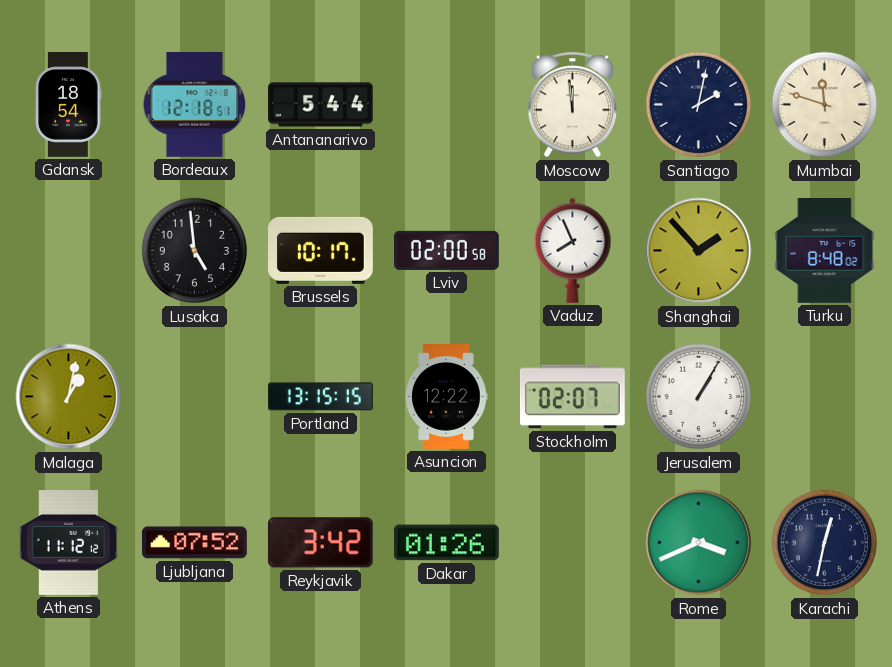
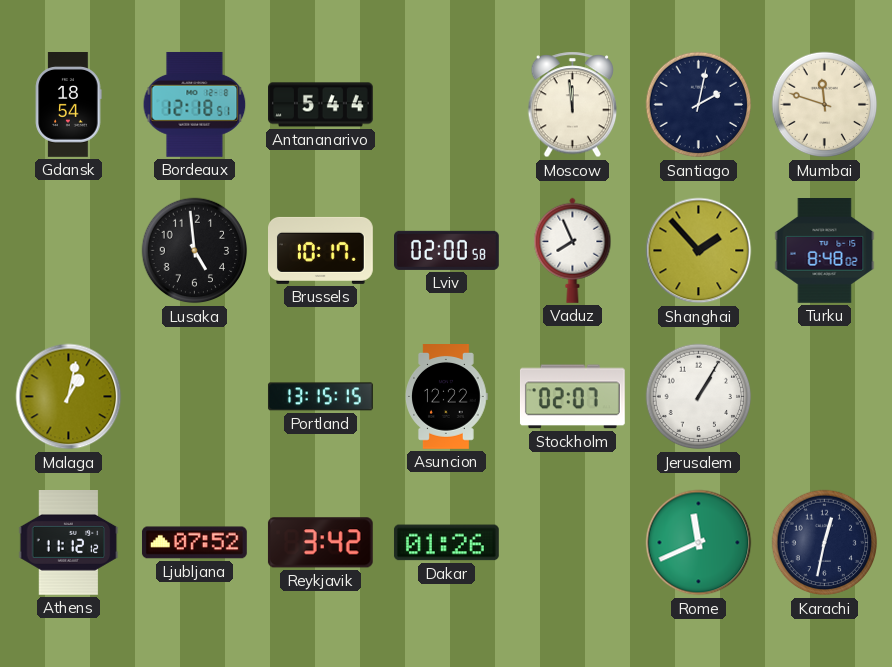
Rome: 3:41 -> 11:41
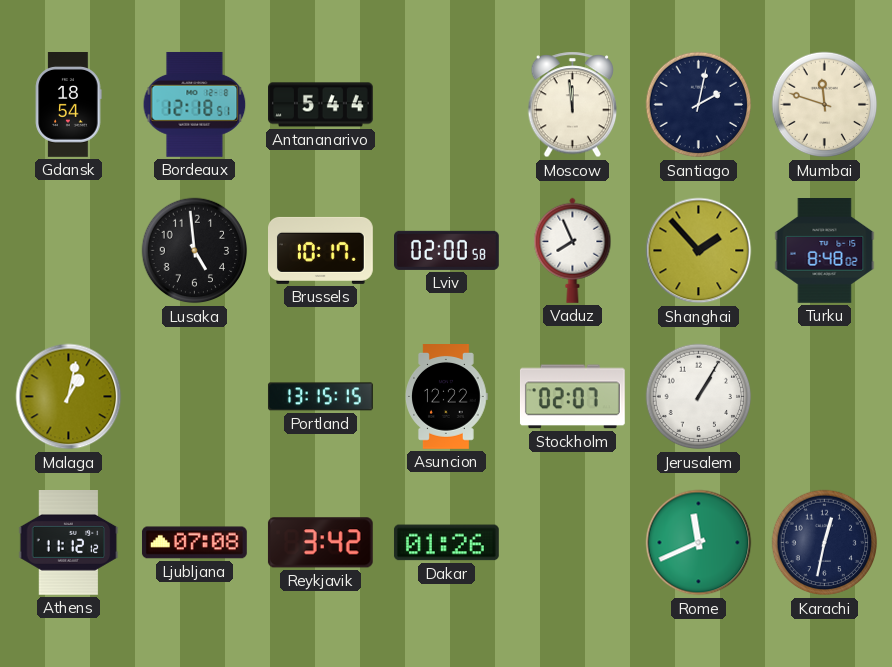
Ljubljana: 07:52 -> 07:08
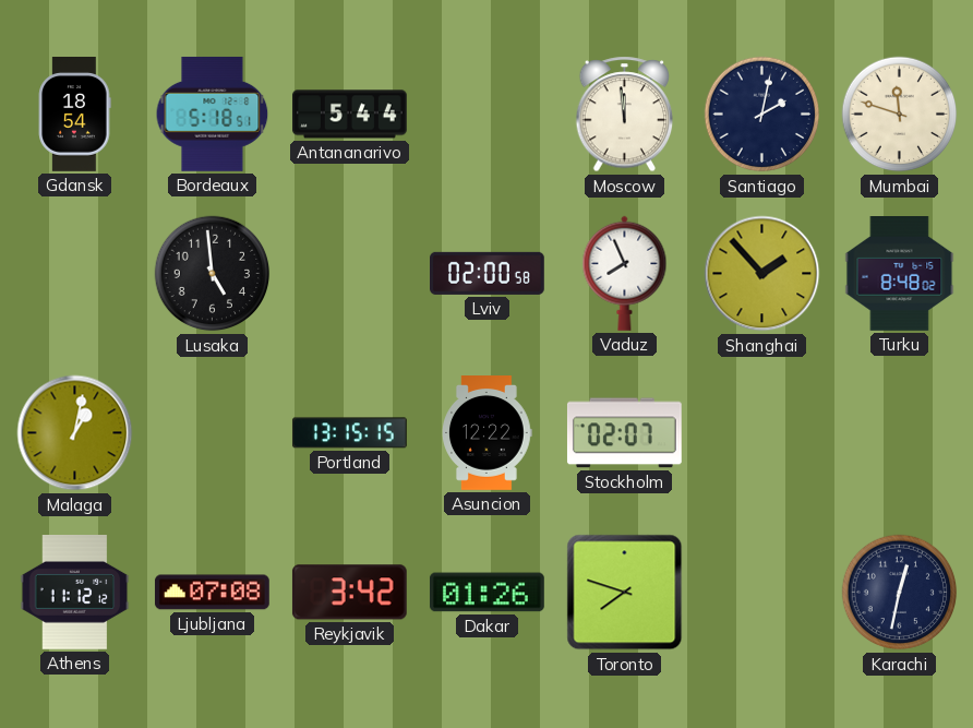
Bordeaux: 12:18 -> 5:18
Brussels: 10:17 -> none
Jerusalem: 1:05 -> none
Toronto: none -> 7:48
Rome: 11:41 -> none
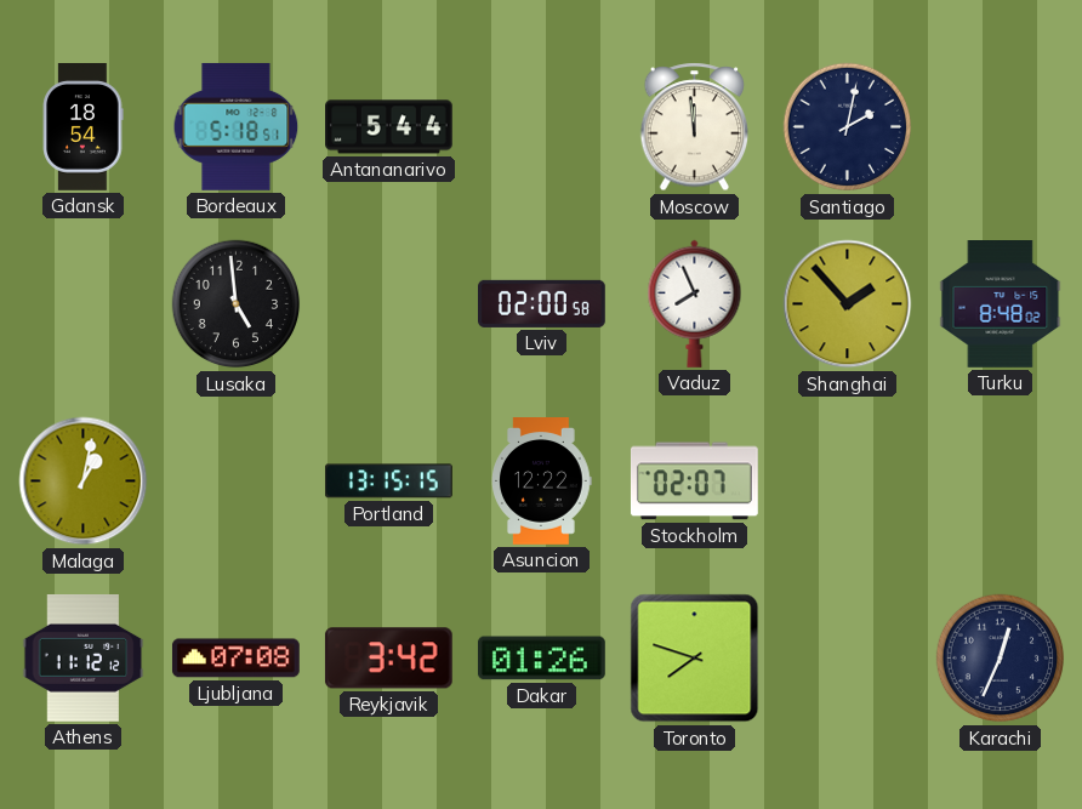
Mumbai: 11:48 -> none
Karachi: 12:32 -> 12:34
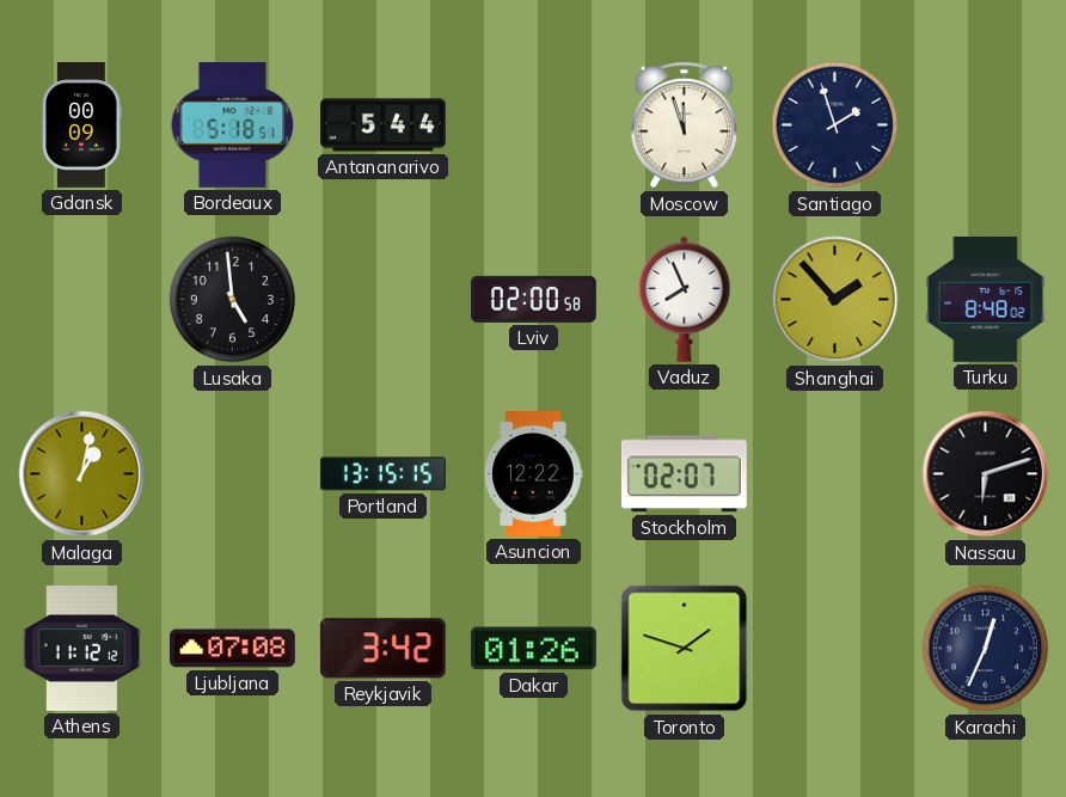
Gdansk: 18:54 -> 00:09
Moscow: 11:59 -> 11:57
Santiago: 2:02 -> 1:57
Nassau: none -> 6:12
Toronto: 7:48 -> 1:48
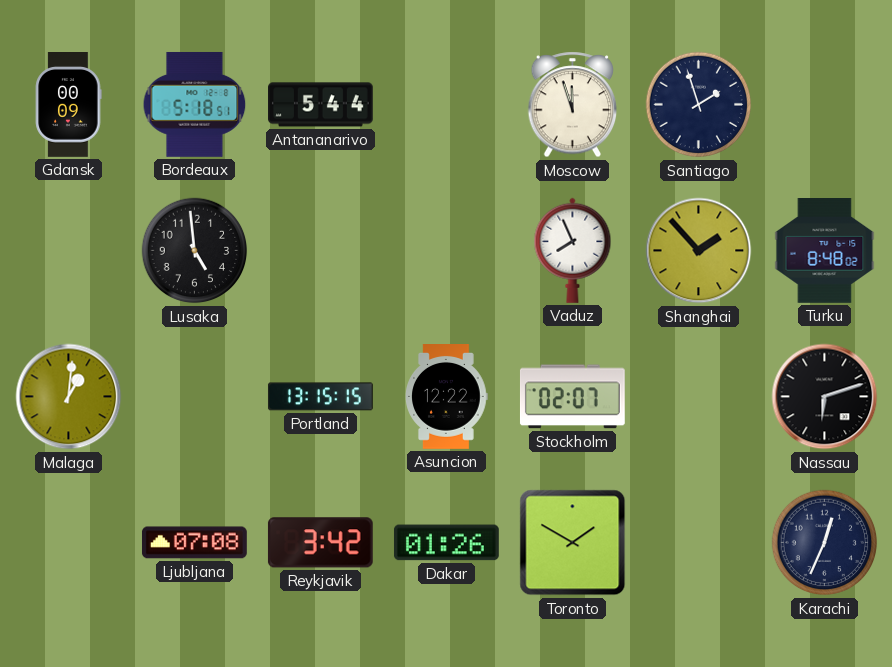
Lviv: 02:00 -> none
Malaga: 1:02 -> 1:01
Athens: 11:12 -> none
Toronto: 1:48 -> 1:50
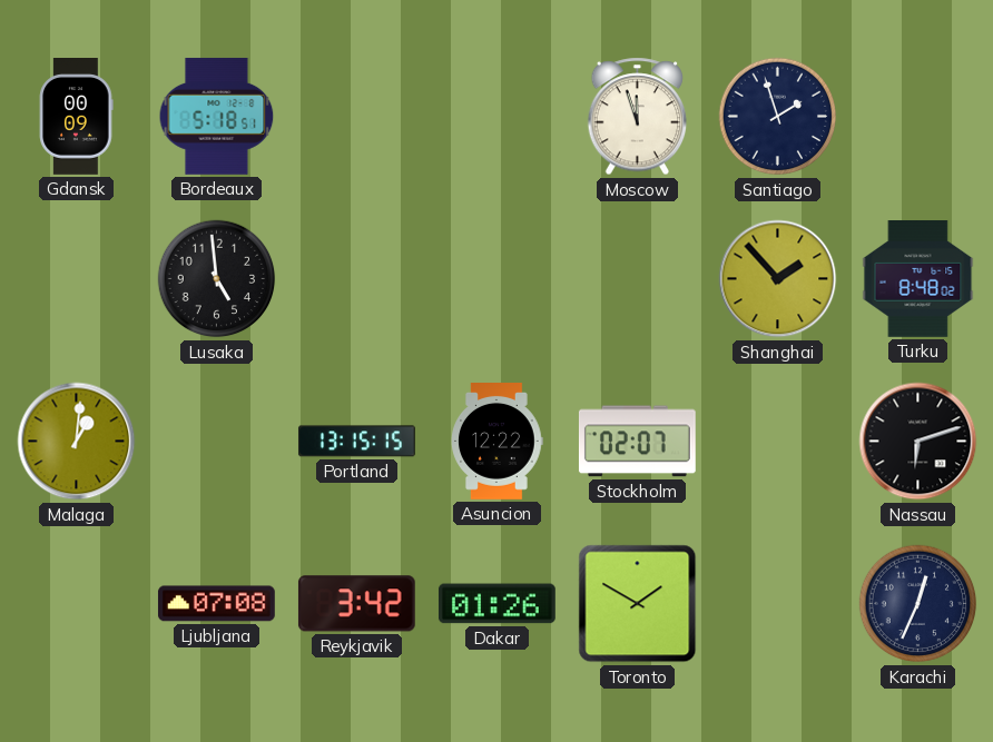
Antananarivo: 5:44 -> none
Vaduz: 7:56 -> none
